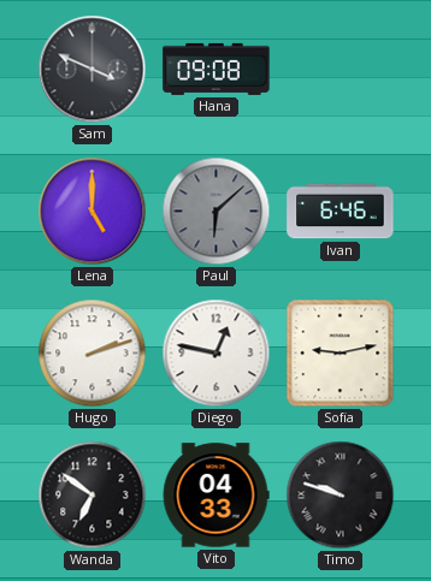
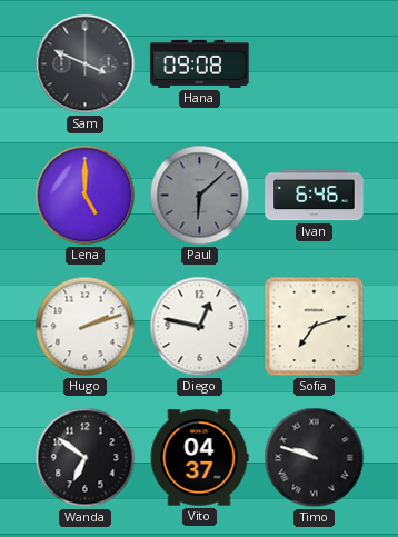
Sofia: 9:13 -> 7:12
Vito: 04:33 -> 04:37
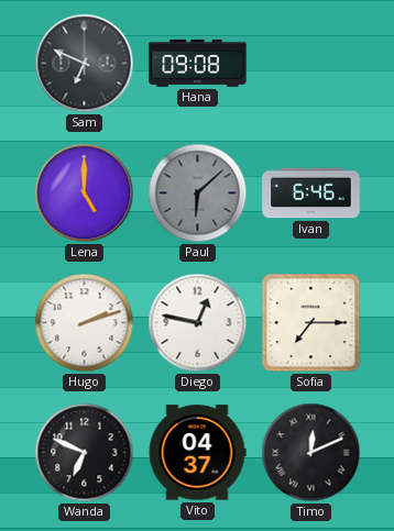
Sam: 3:49 -> 6:49
Sofia: 7:12 -> 7:15
Wanda: 6:51 -> 6:49
Timo: 9:48 -> 12:11
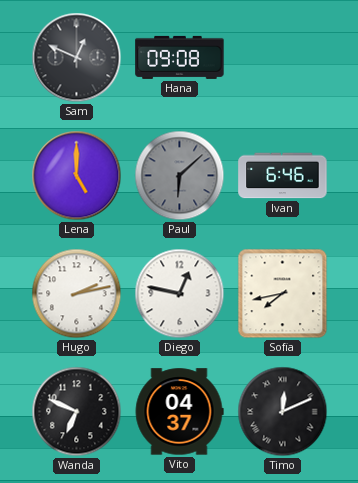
Sam: 6:49 -> 12:49
Hugo: 2:12 -> 2:13
Sofia: 7:15 -> 7:43
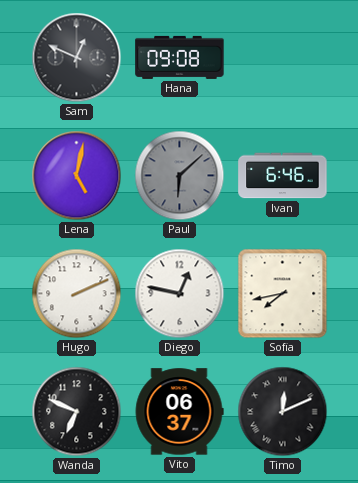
Lena: 5:00 -> 5:02
Hugo: 2:13 -> 2:11
Vito: 04:37 -> 06:37
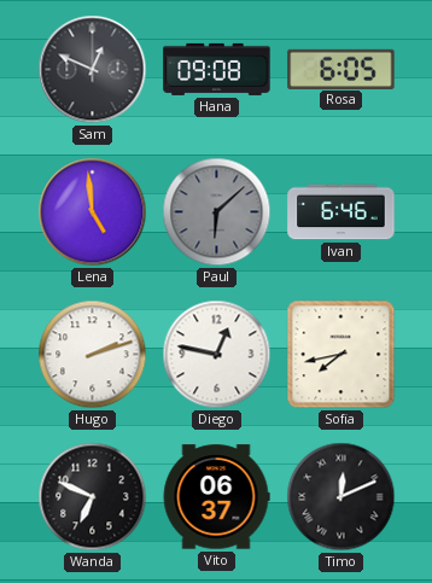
Rosa: none -> 6:05
Lena: 5:02 -> 4:59
Hugo: 2:11 -> 2:12
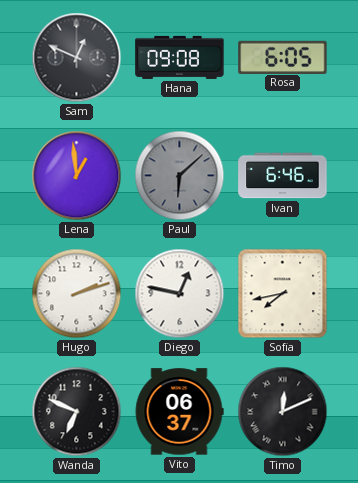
Lena: 4:59 -> 12:59
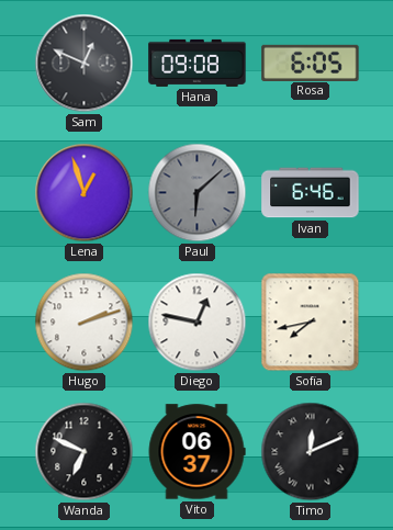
Lena: 12:59 -> 12:57
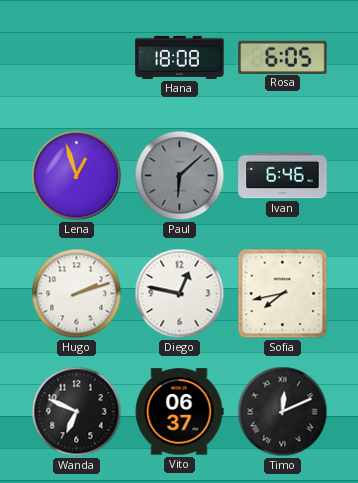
Sam: 12:49 -> none
Hana: 09:08 -> 18:08
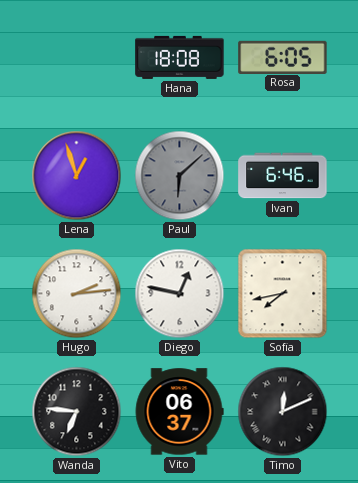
Hugo: 2:12 -> 2:14
Wanda: 6:49 -> 6:46
